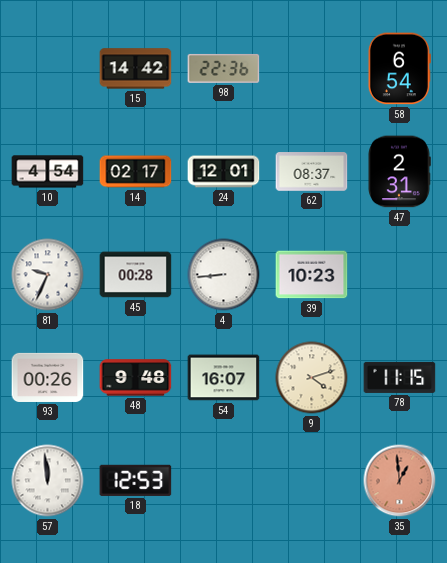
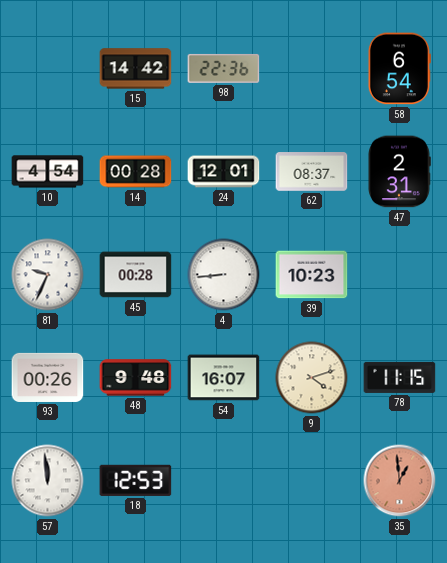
14: 02:17 -> 00:28
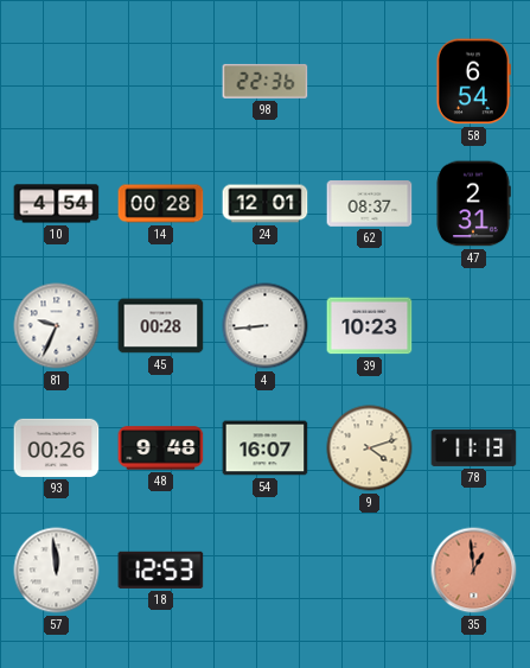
15: 14:42 -> none
78: 11:15 -> 11:13
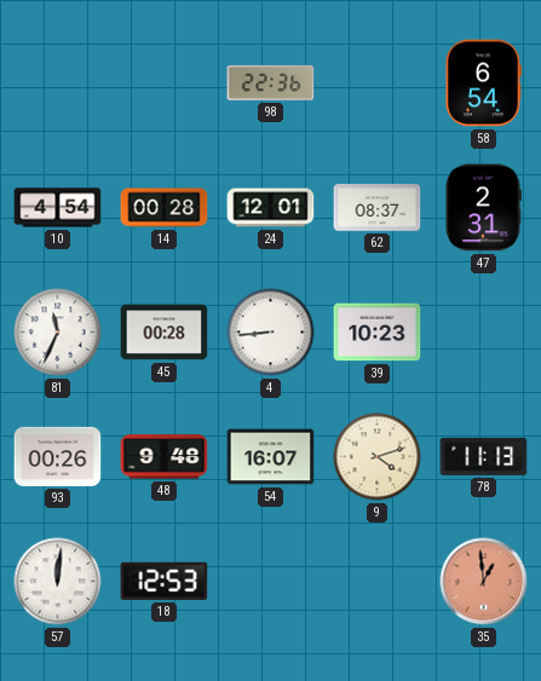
81: 9:34 -> 11:34
57: 11:59 -> 12:01
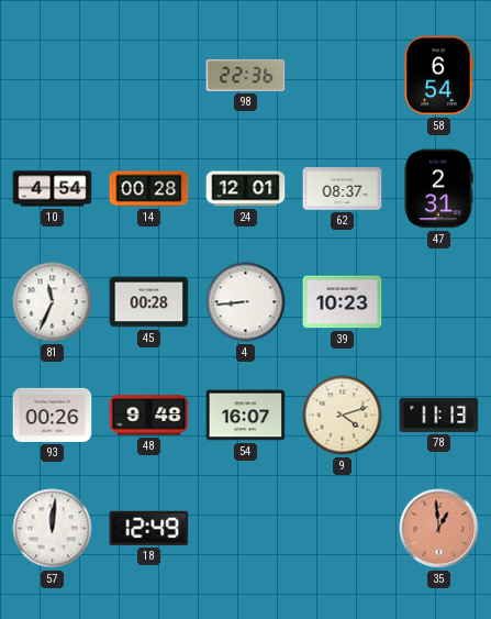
18: 12:53 -> 12:49
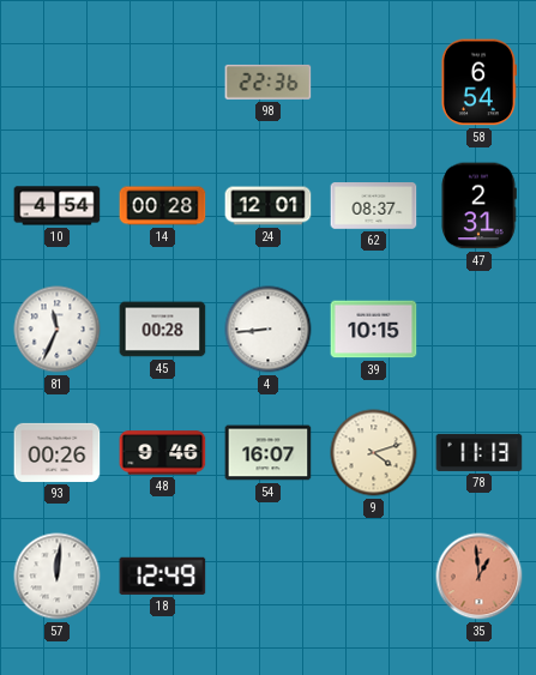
39: 10:23 -> 10:15
48: 9:48 -> 9:46
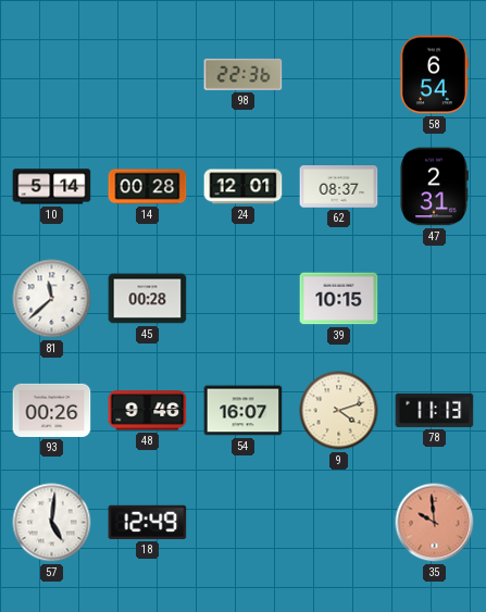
10: 4:54 -> 5:14
81: 11:34 -> 11:38
4: 8:44 -> none
57: 12:01 -> 5:01
35: 12:59 -> 9:59
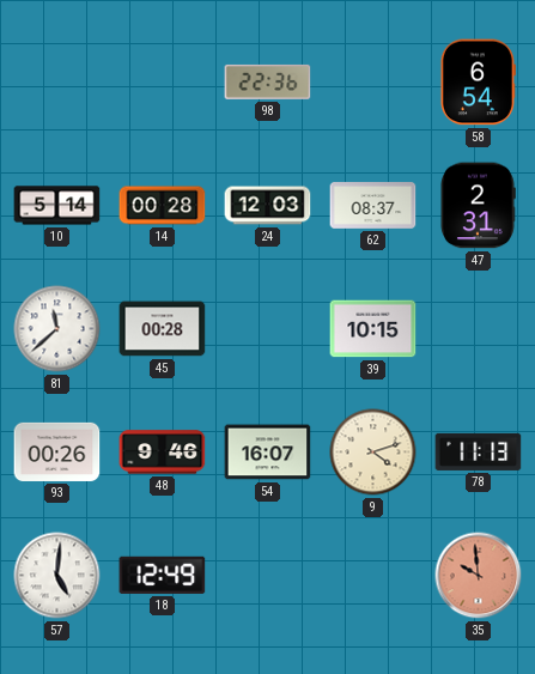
24: 12:01 -> 12:03
